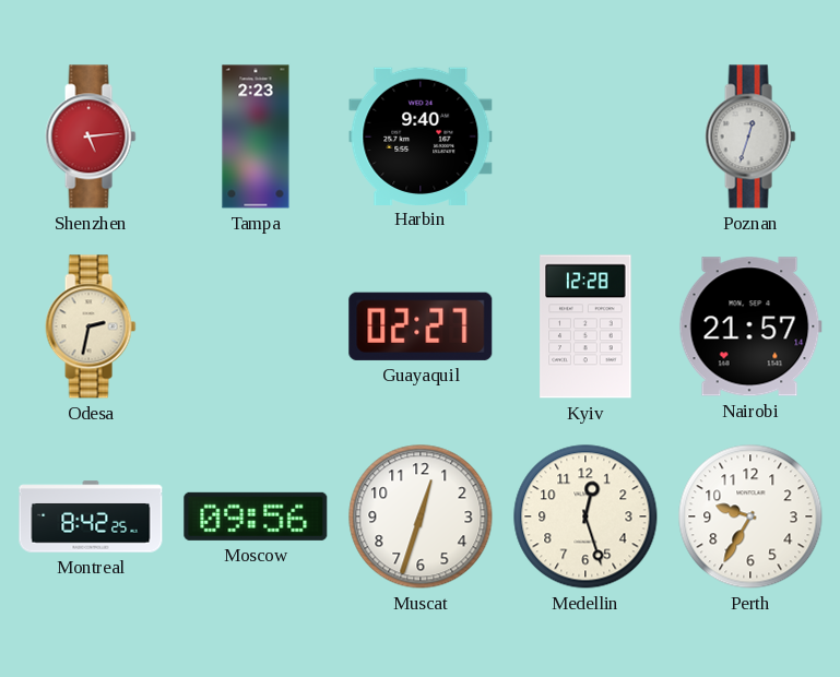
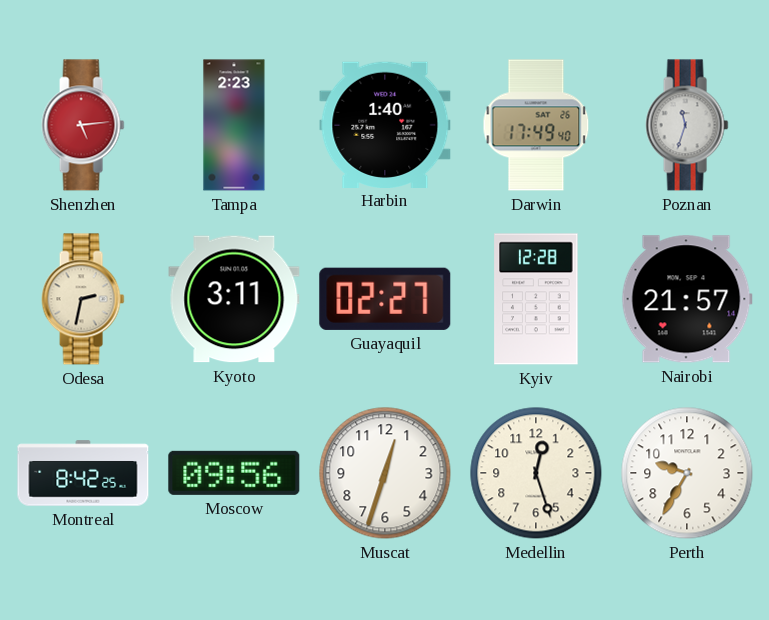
Harbin: 9:40 -> 1:40
Darwin: none -> 17:49
Poznan: 12:33 -> 11:33
Kyoto: none -> 3:11
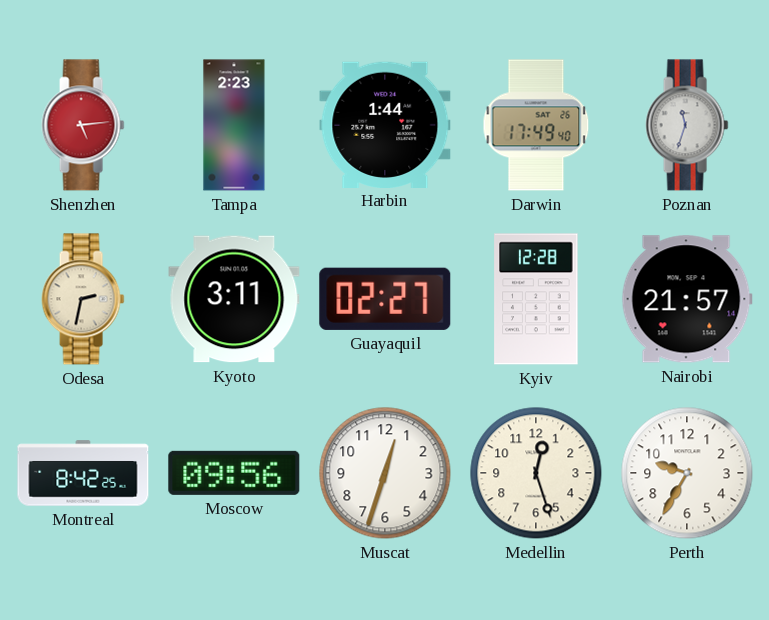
Harbin: 1:40 -> 1:44
